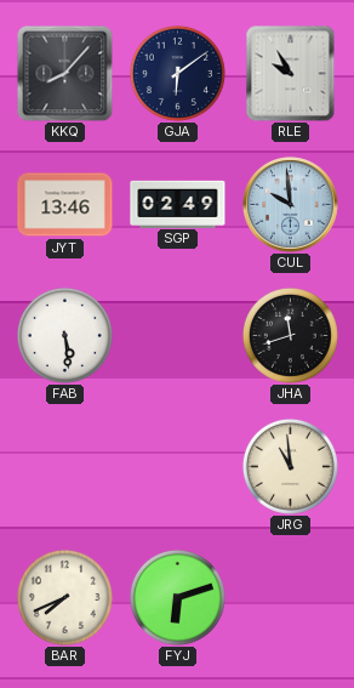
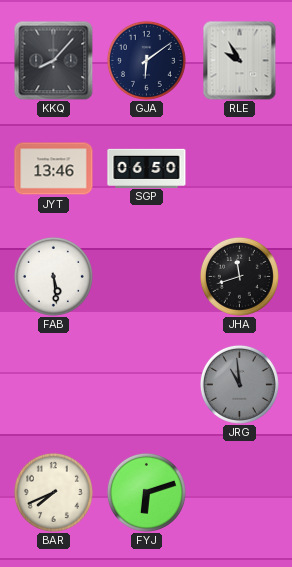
SGP: 02:49 -> 06:50
CUL: 9:59 -> none
JRG dial: cream -> grey
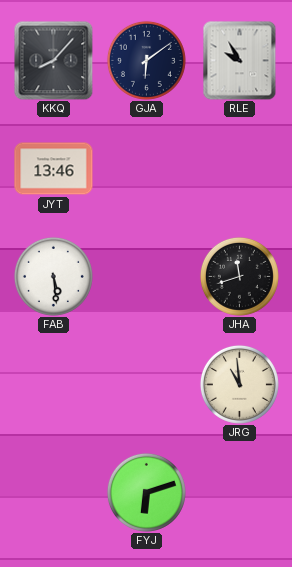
SGP: 06:50 -> none
JRG dial: grey -> cream
BAR: 7:41 -> none
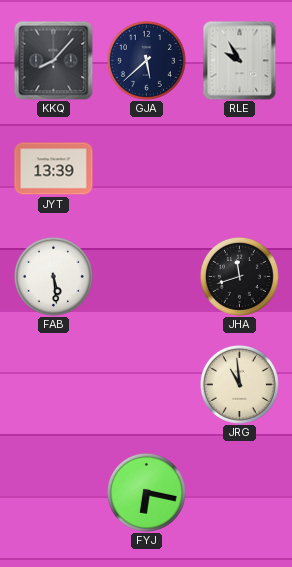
GJA: 6:09 -> 5:38
JYT: 13:46 -> 13:39
FYJ: 6:12 -> 6:17
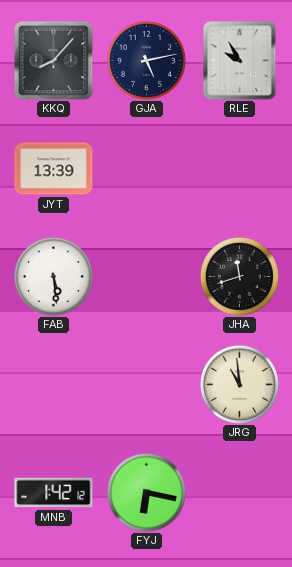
GJA: 5:38 -> 5:13
MNB: none -> 1:42
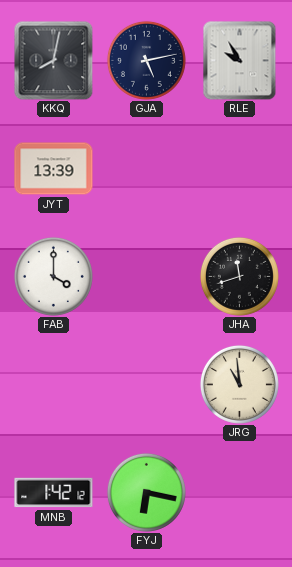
KKQ: 8:07 -> 8:02
FAB: 5:29 -> 4:00
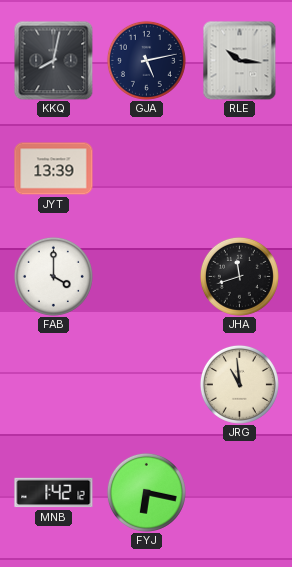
RLE: 9:55 -> 10:16
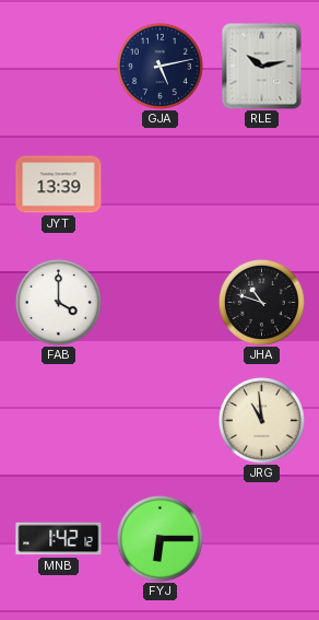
KKQ: 8:02 -> none
RLE: 10:16 -> 10:13
JHA: 11:42 -> 10:48
FYJ: 6:17 -> 6:15
